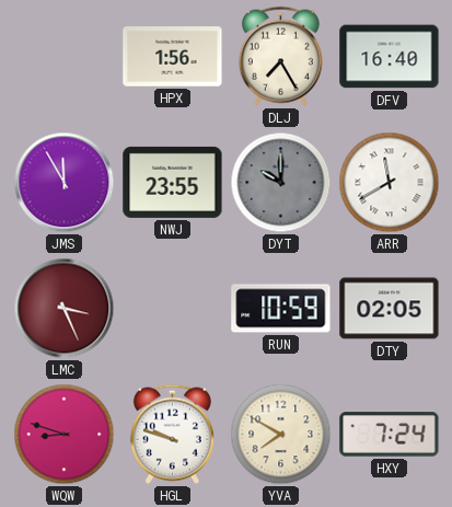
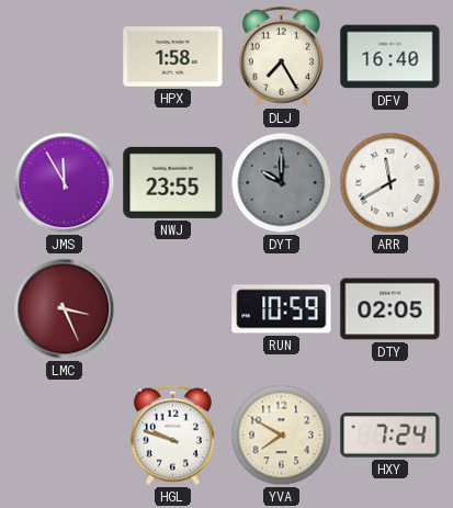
HPX: 1:56 -> 1:58
WQW: 8:48 -> none
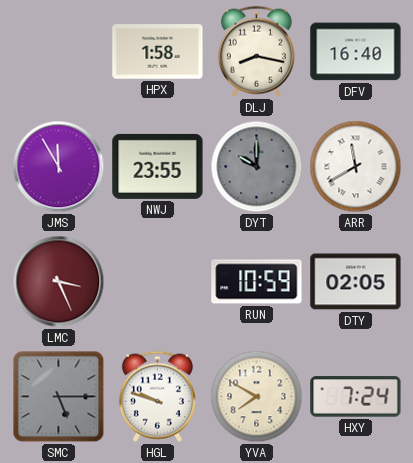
DLJ: 7:25 -> 8:17
SMC: none -> 5:15
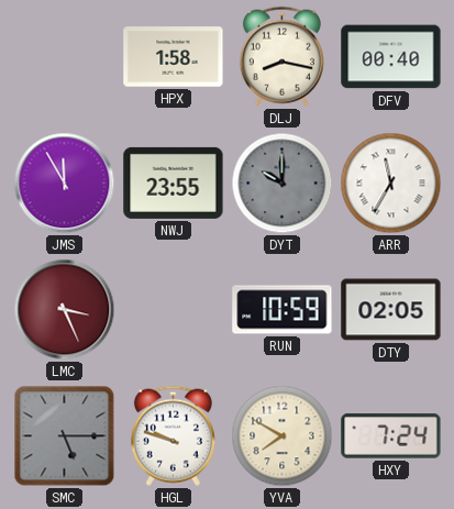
DFV: 16:40 -> 00:40
ARR: 11:40 -> 11:35
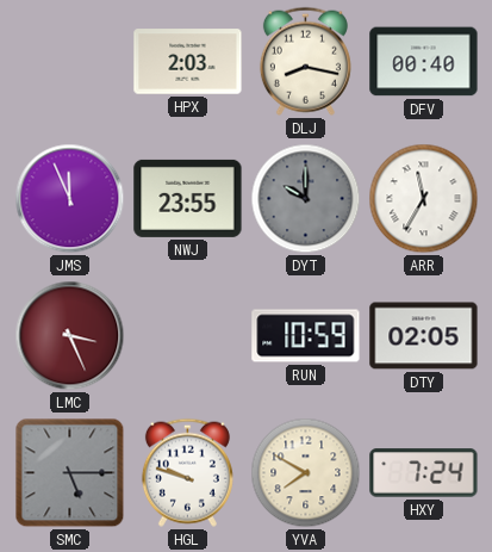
HPX: 1:58 -> 2:03
JMS: 11:55 -> 11:56
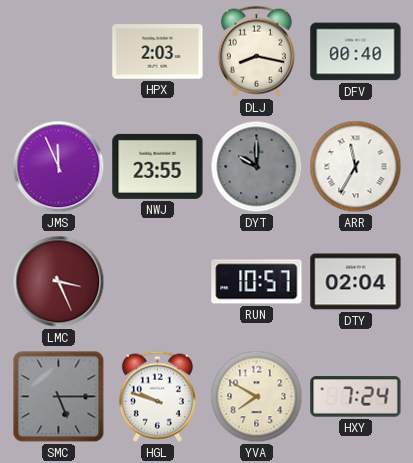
RUN: 10:59 -> 10:57
DTY: 02:05 -> 02:04
